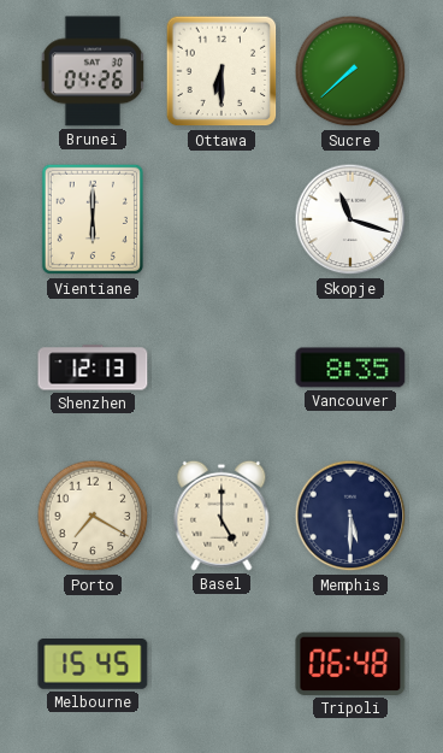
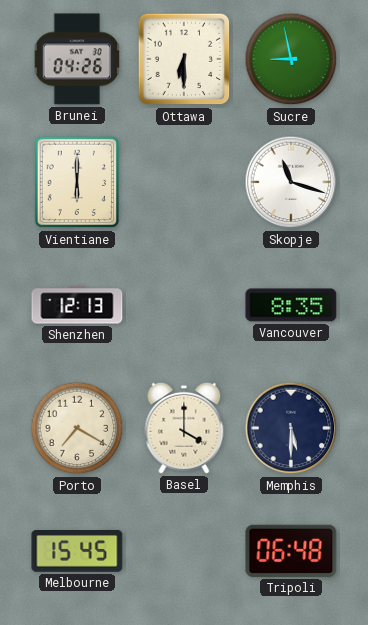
Sucre: 7:38 -> 8:58
Basel: 5:00 -> 4:00
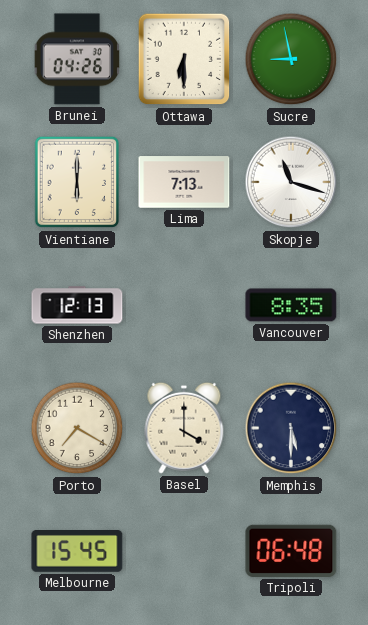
Lima: none -> 7:13
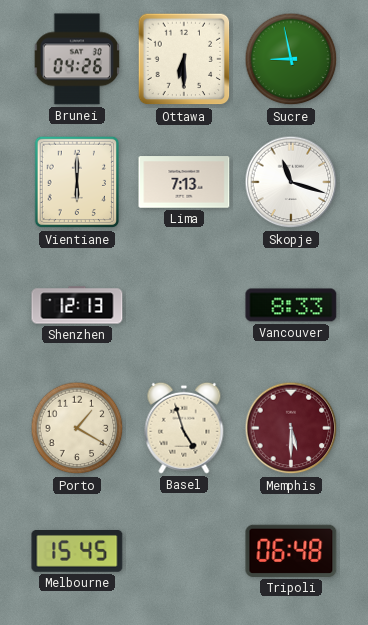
Vancouver: 8:35 -> 8:33
Porto: 7:20 -> 1:20
Basel: 4:00 -> 4:57
Memphis dial: navy -> burgundy
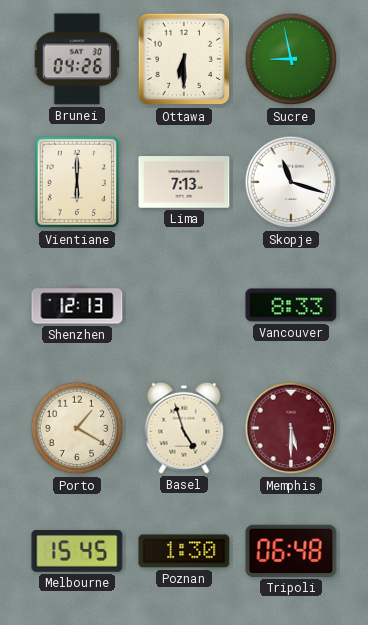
Poznan: none -> 1:30
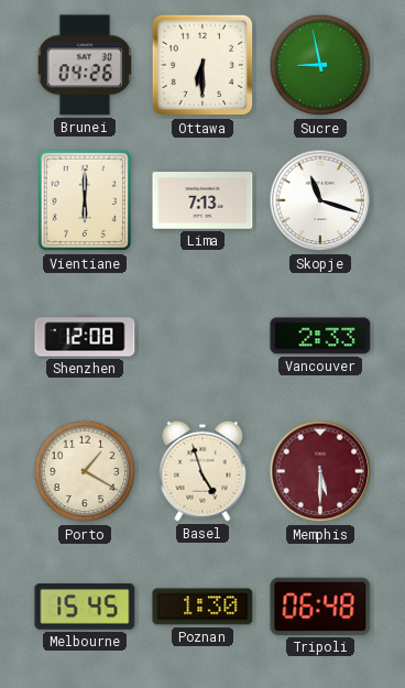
Shenzhen: 12:13 -> 12:08
Vancouver: 8:33 -> 2:33
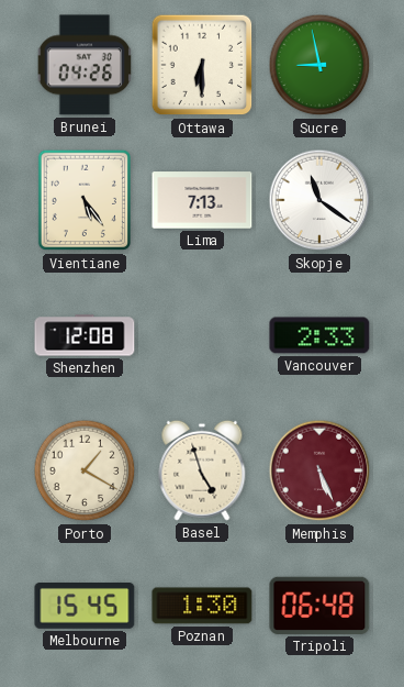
Vientiane: 6:00 -> 5:24
Skopje: 11:18 -> 11:21
Memphis: 5:30 -> 5:26
